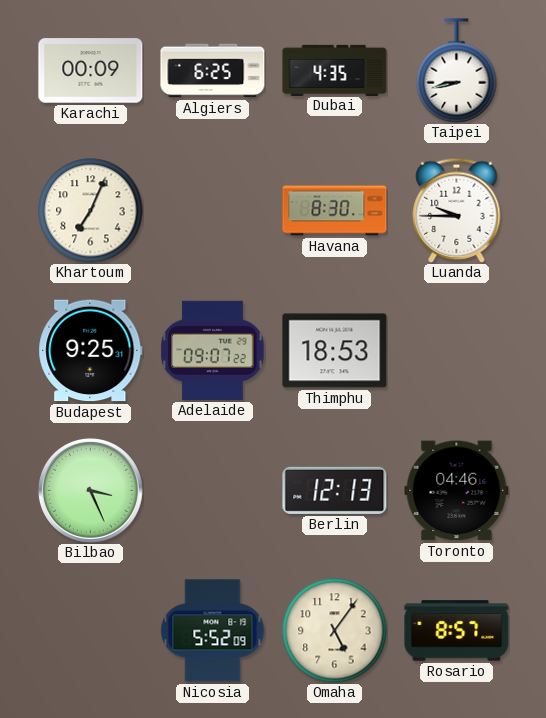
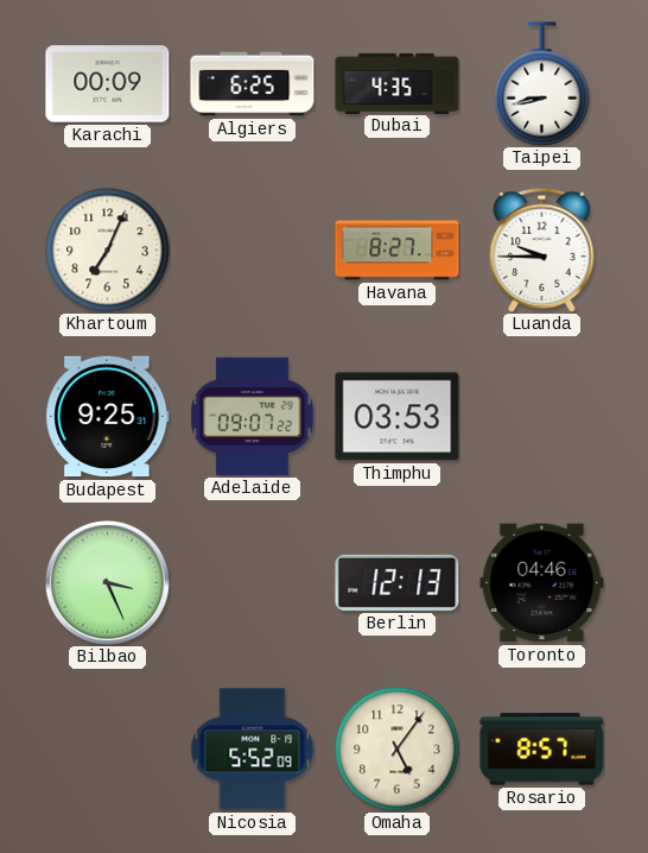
Havana: 8:30 -> 8:27
Thimphu: 18:53 -> 03:53
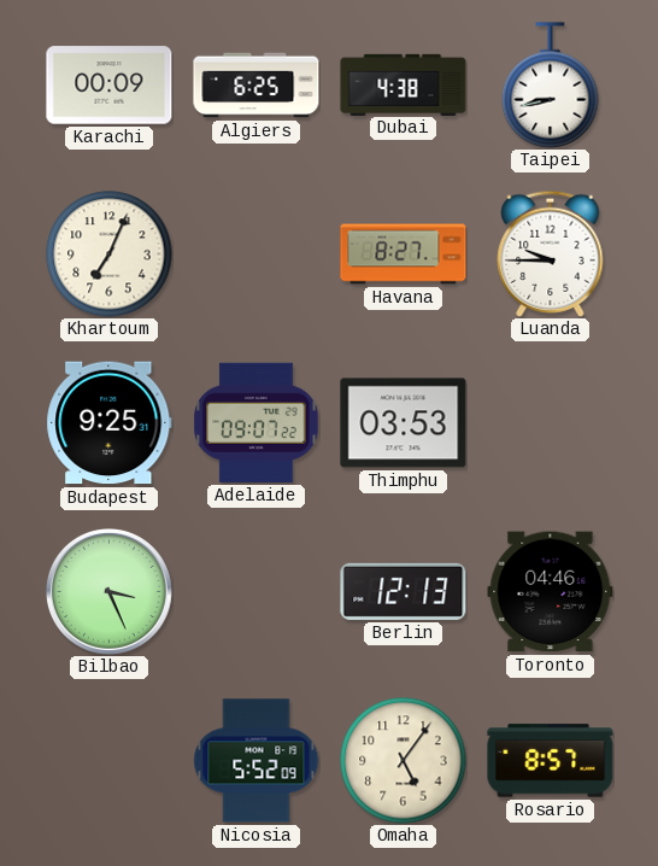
Dubai: 4:35 -> 4:38
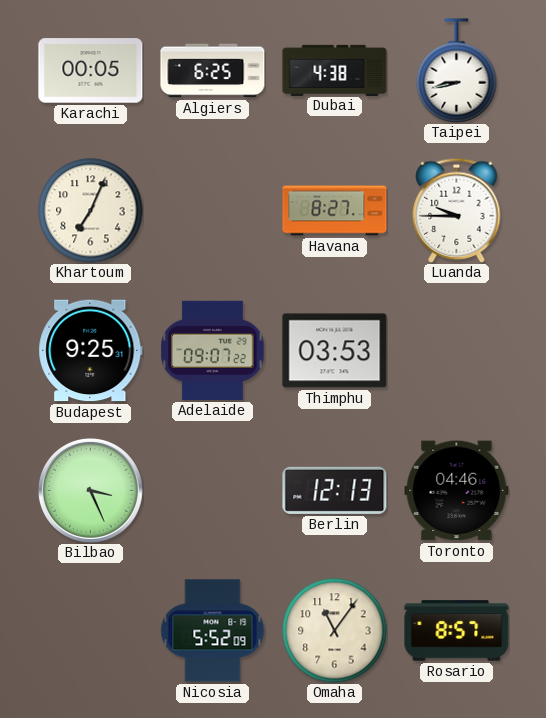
Karachi: 00:09 -> 00:05
Omaha: 5:06 -> 11:06
